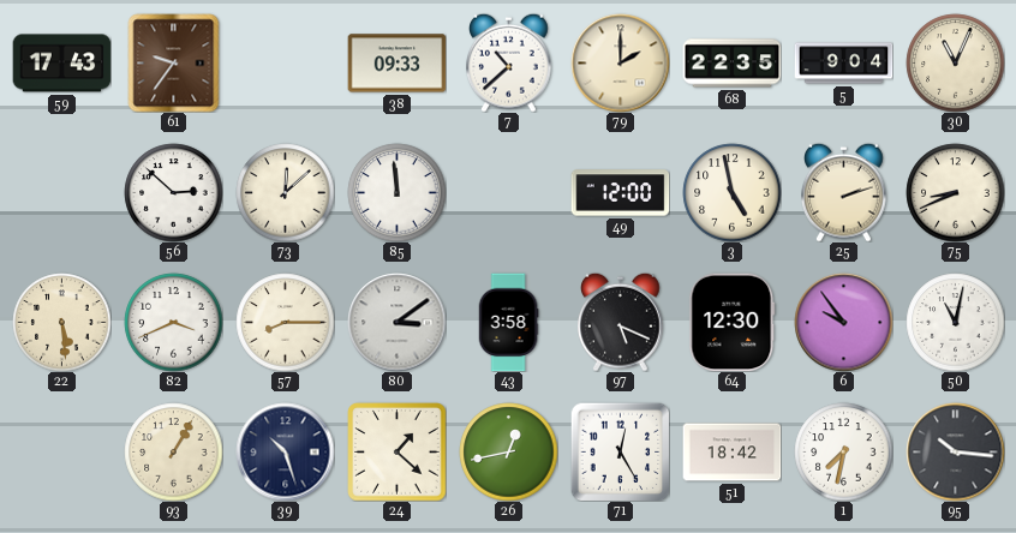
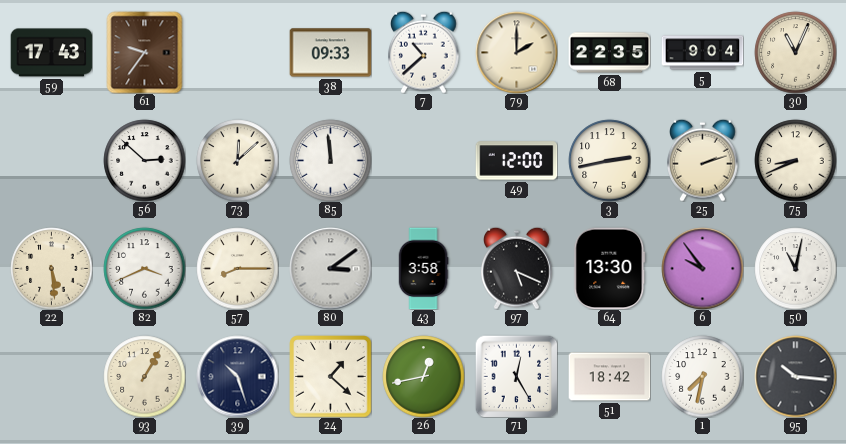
3: 4:58 -> 2:43
64: 12:30 -> 13:30
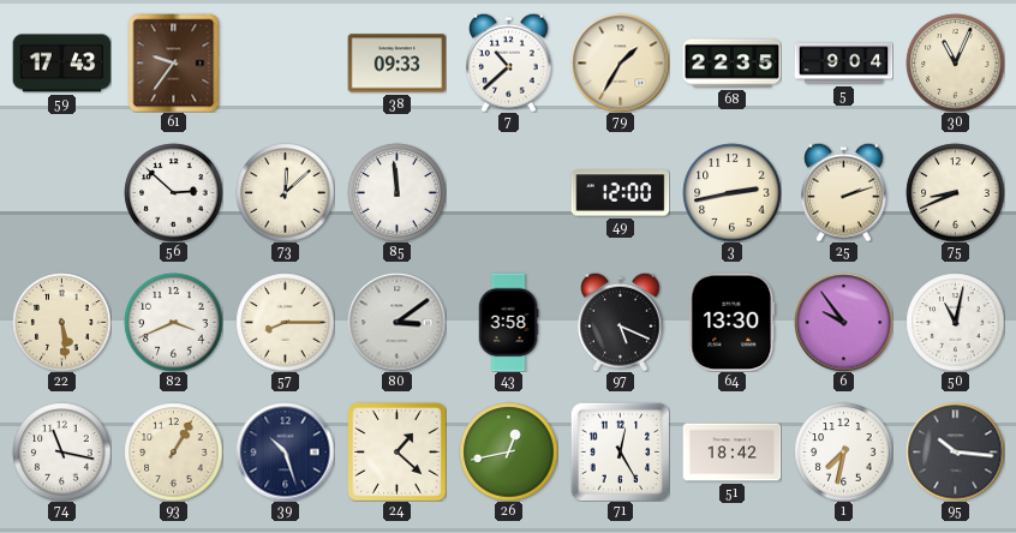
79: 2:00 -> 1:35
74: none -> 11:17
